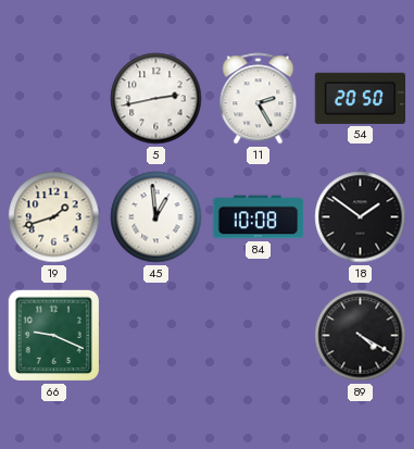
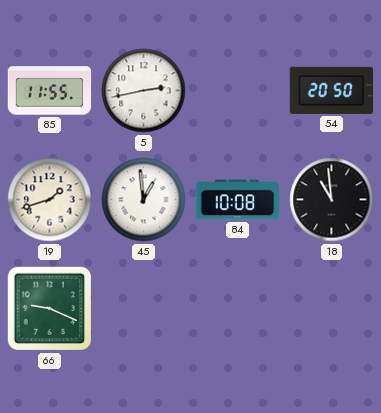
85: none -> 11:55
11: 2:25 -> none
18: 1:51 -> 10:59
89: 4:20 -> none
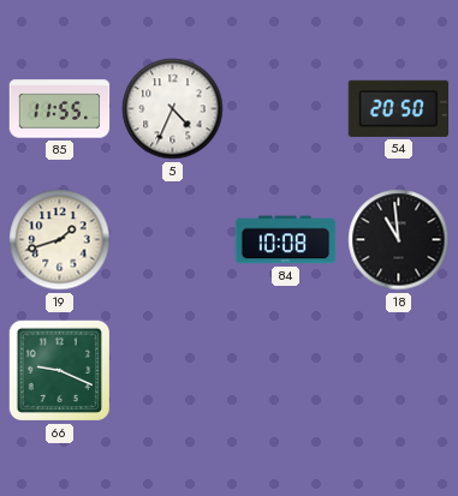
5: 2:43 -> 4:34
45: 12:59 -> none
